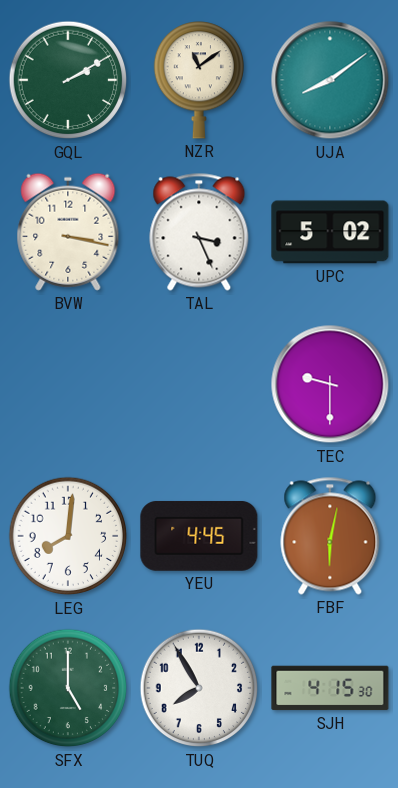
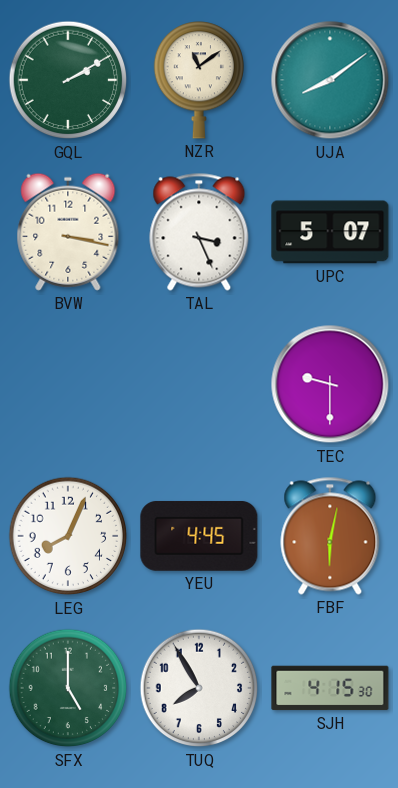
UPC: 5:02 -> 5:07
LEG: 8:01 -> 8:04
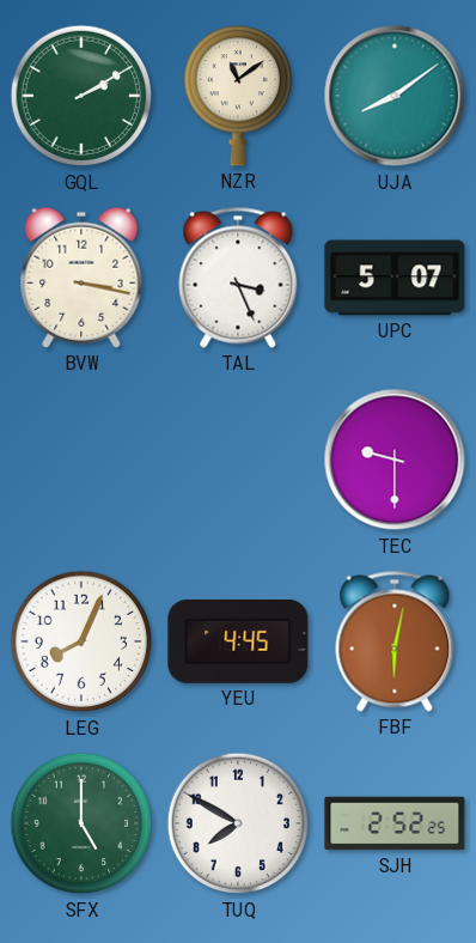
TUQ: 7:55 -> 7:50
SJH: 4:15 -> 2:52
